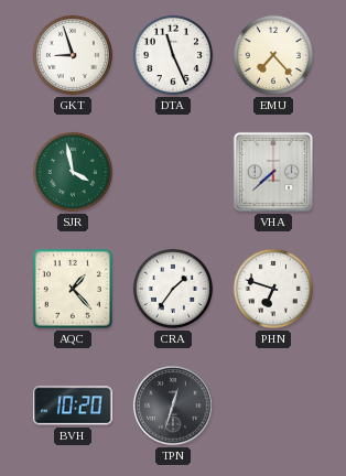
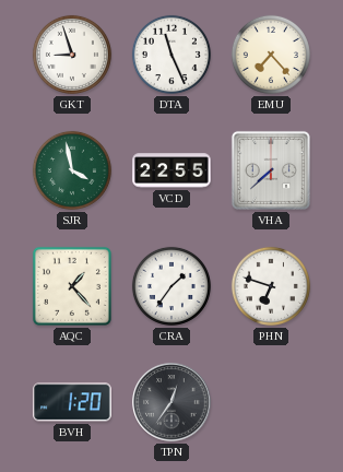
VCD: none -> 22:55
BVH: 10:20 -> 1:20
TPN: 12:33 -> 12:36
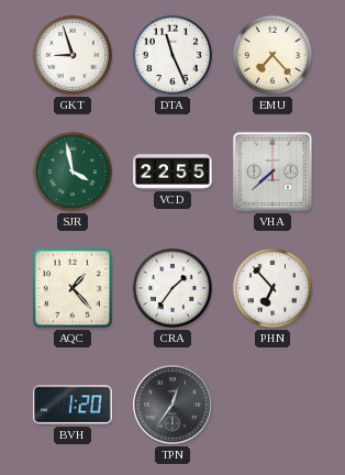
PHN: 6:48 -> 6:53
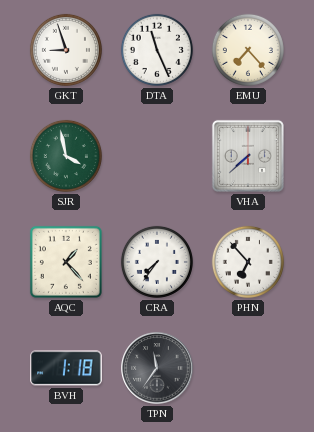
VCD: 22:55 -> none
CRA: 1:36 -> 7:36
BVH: 1:20 -> 1:18
TPN: 12:36 -> 11:36
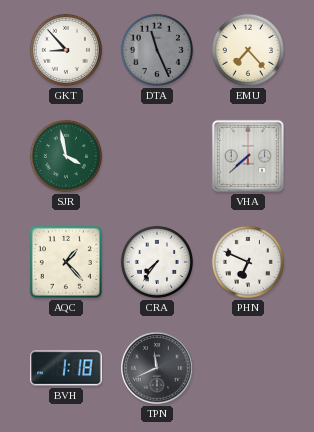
GKT: 8:57 -> 8:53
DTA dial: white -> grey
PHN: 6:53 -> 6:49
TPN: 11:36 -> 11:41
